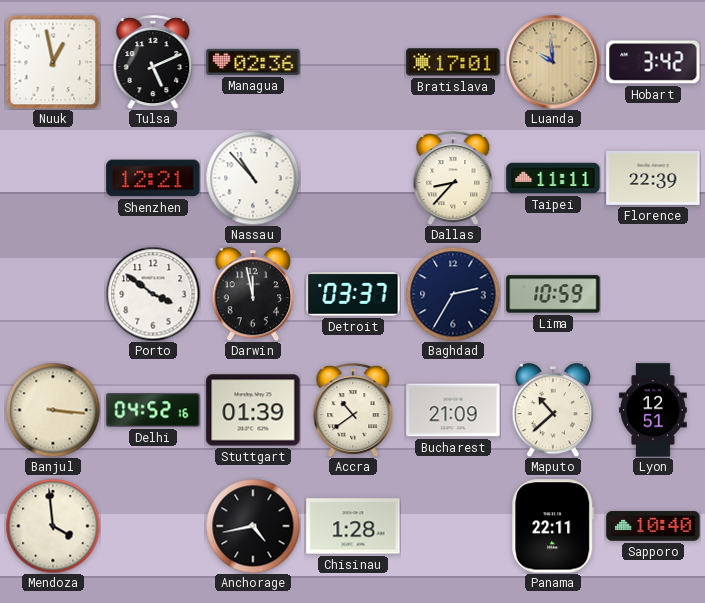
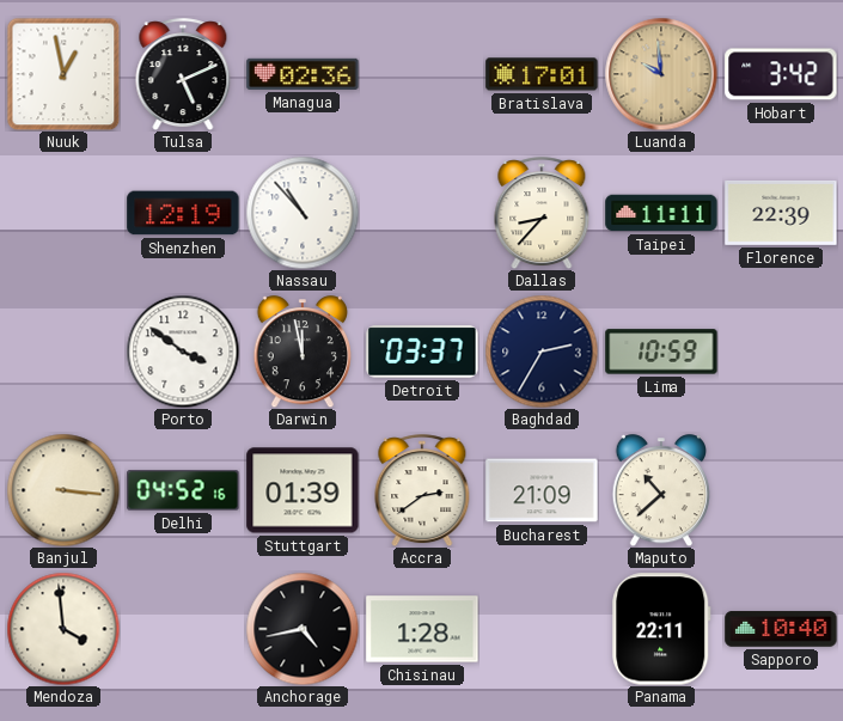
Shenzhen: 12:21 -> 12:19
Accra: 10:39 -> 2:39
Lyon: 12:51 -> none
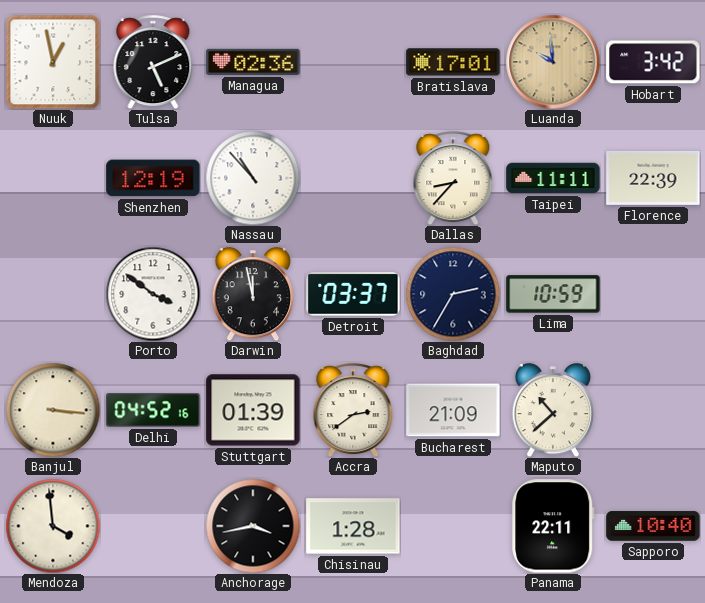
Anchorage: 4:43 -> 3:43
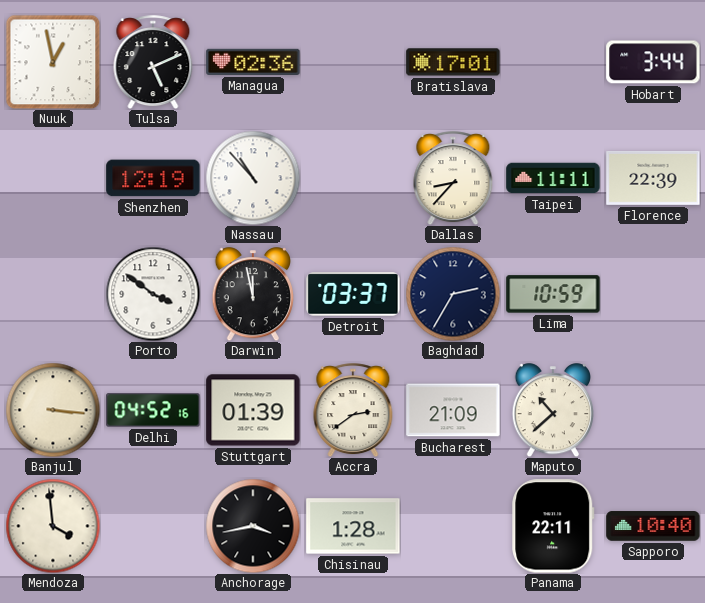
Luanda: 9:59 -> none
Hobart: 3:42 -> 3:44
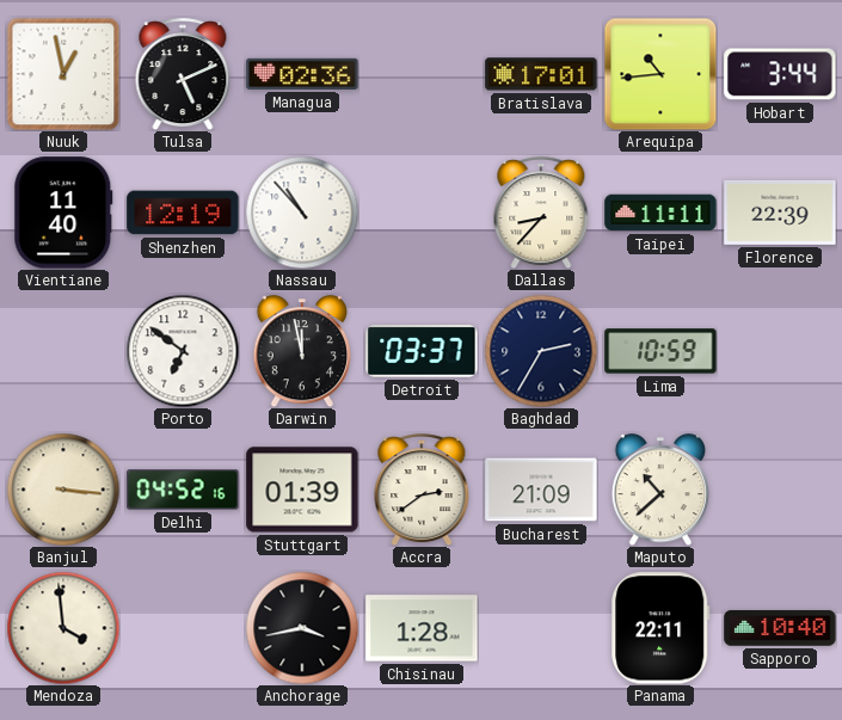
Arequipa: none -> 10:44
Vientiane: none -> 11:40
Porto: 3:51 -> 6:51
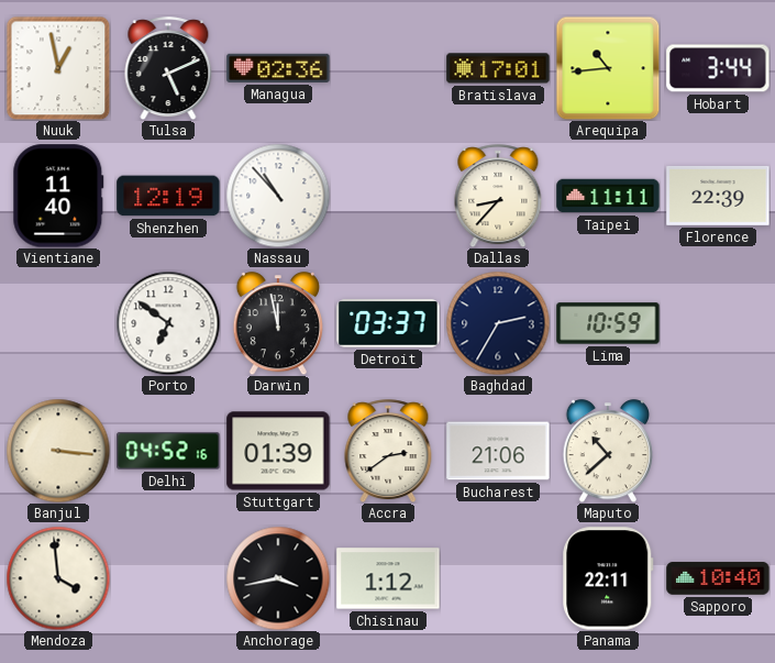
Bucharest: 21:09 -> 21:06
Chisinau: 1:28 -> 1:12
